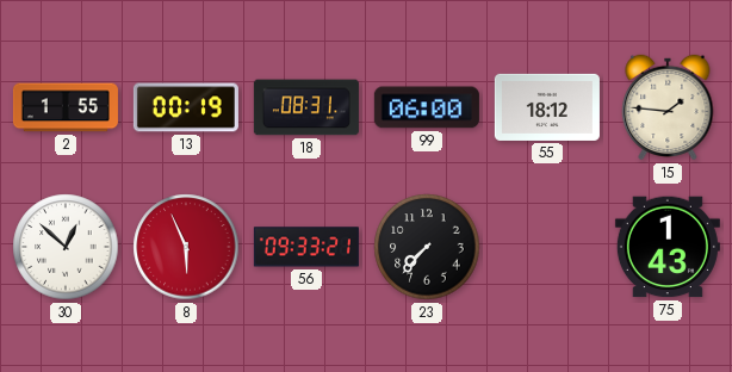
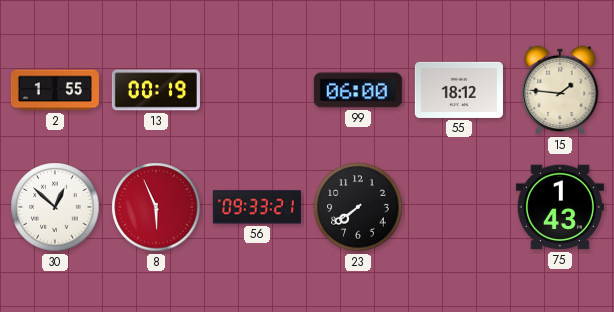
18: 08:31 -> none
23: 7:37 -> 7:39
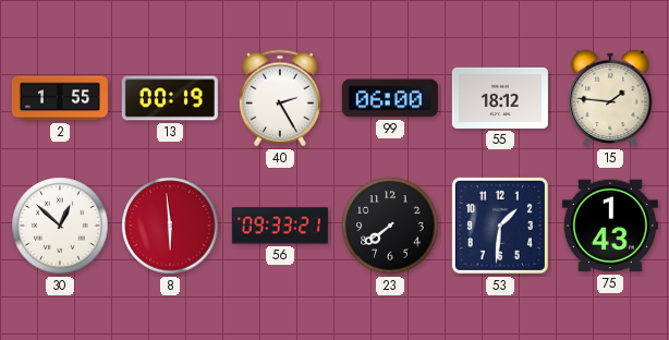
40: none -> 2:25
8: 5:56 -> 5:59
53: none -> 1:31
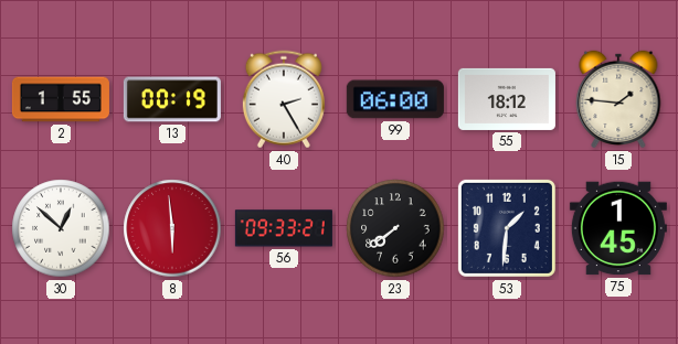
75: 1:43 -> 1:45
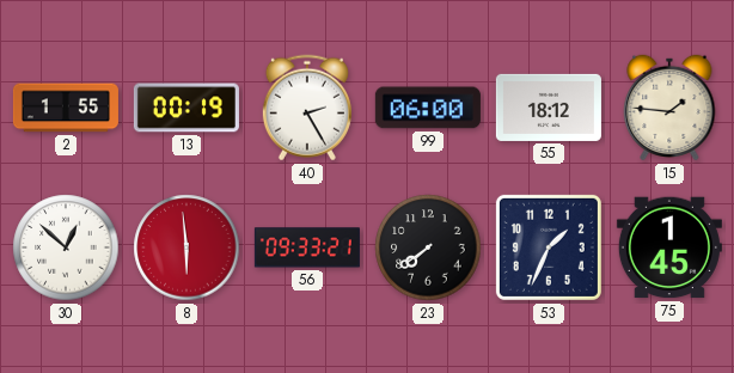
53: 1:31 -> 1:34
